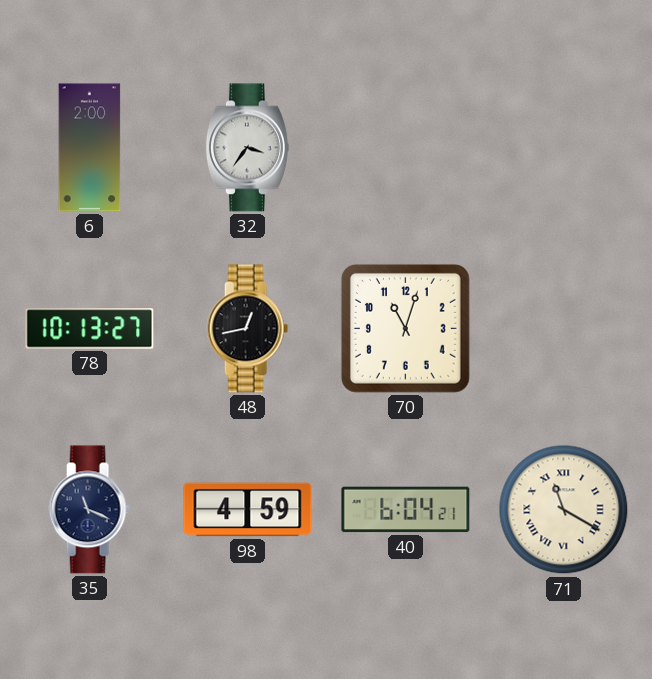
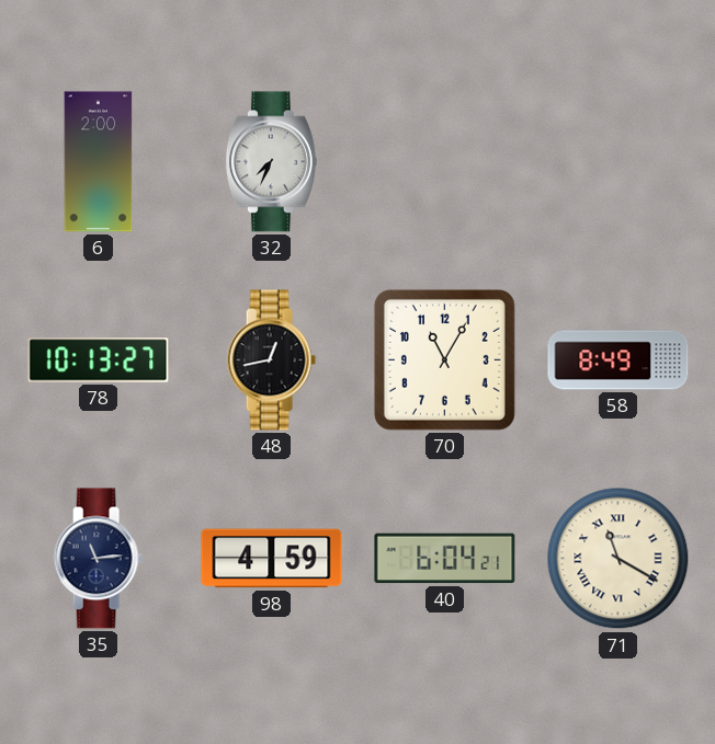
32: 3:36 -> 7:34
70: 11:03 -> 11:05
58: none -> 8:49
35: 11:19 -> 11:14
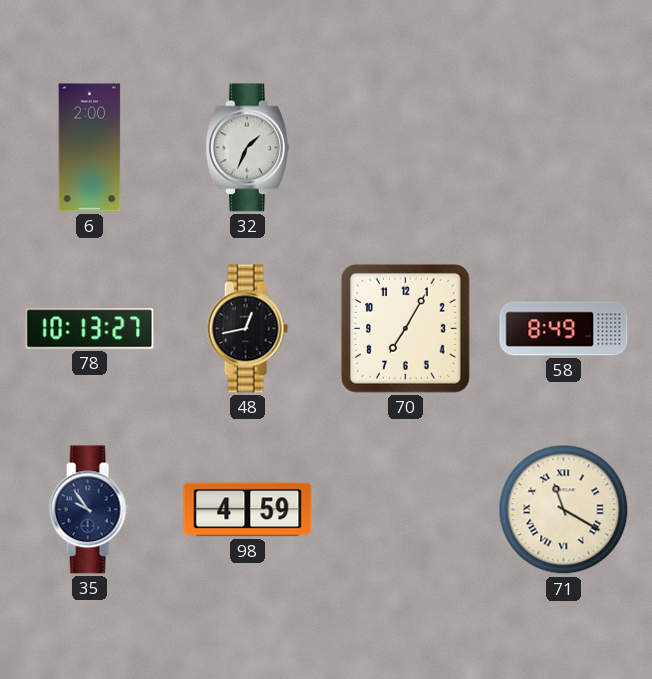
32: 7:34 -> 1:34
70: 11:05 -> 7:05
35: 11:14 -> 9:54
40: 6:04 -> none
